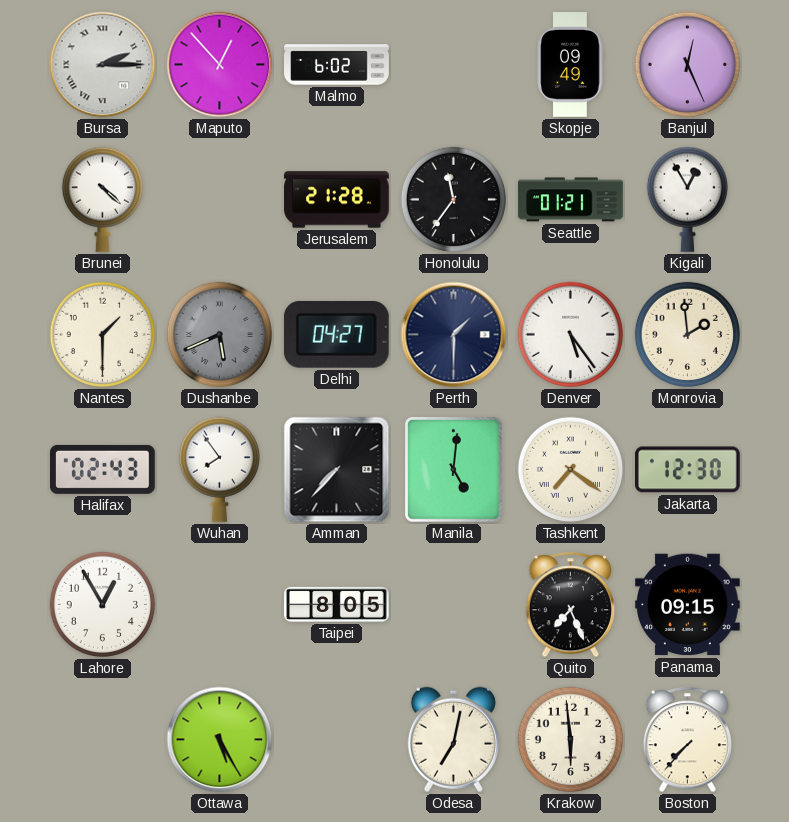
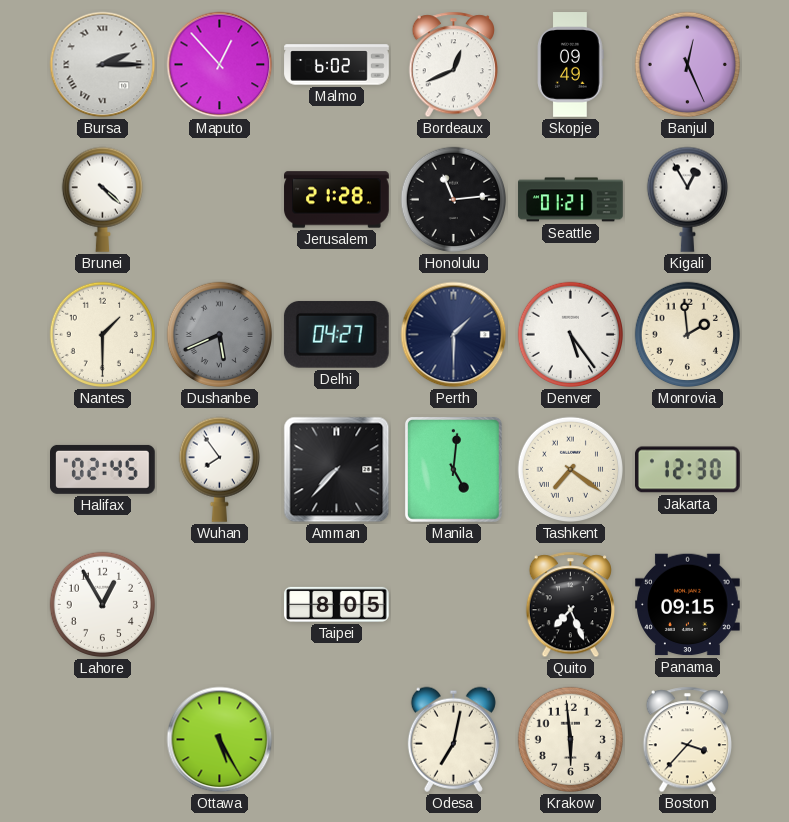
Bordeaux: none -> 12:41
Honolulu: 11:36 -> 11:14
Halifax: 02:43 -> 02:45
Boston: 7:37 -> 3:37
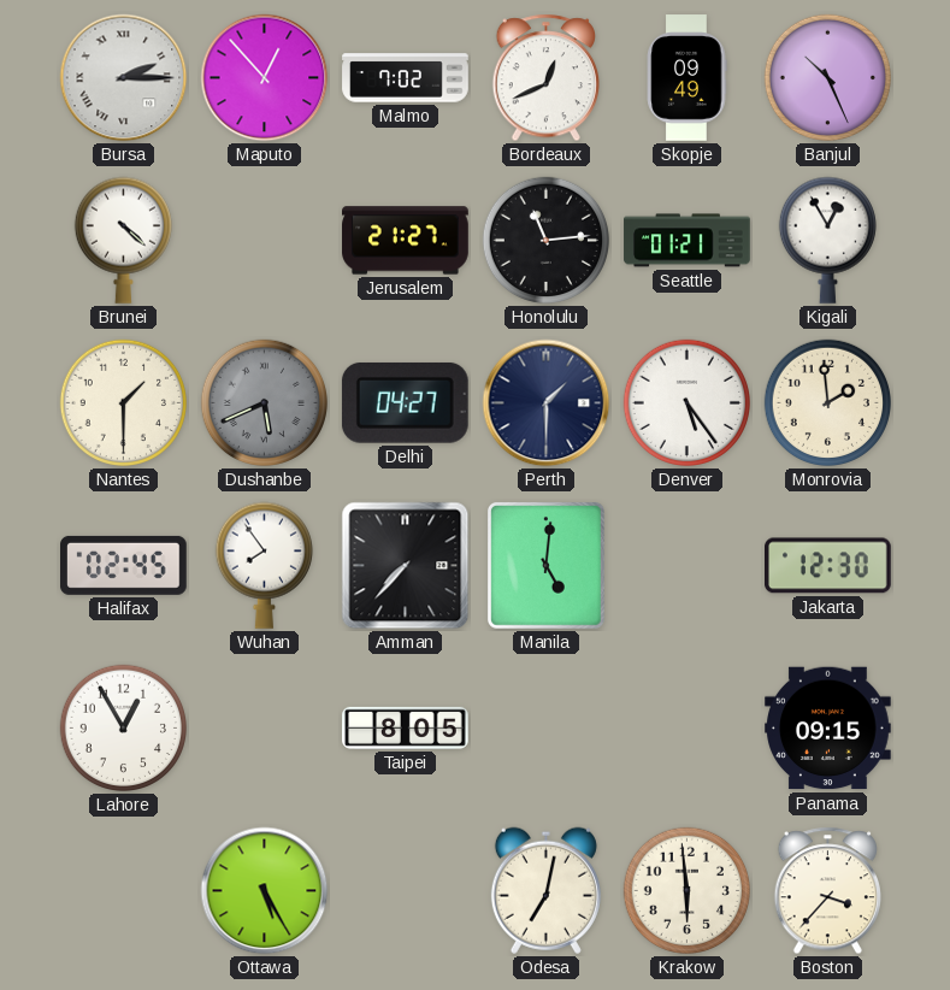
Malmo: 6:02 -> 7:02
Banjul: 12:26 -> 10:26
Jerusalem: 21:28 -> 21:27
Tashkent: 7:21 -> none
Quito: 7:26 -> none
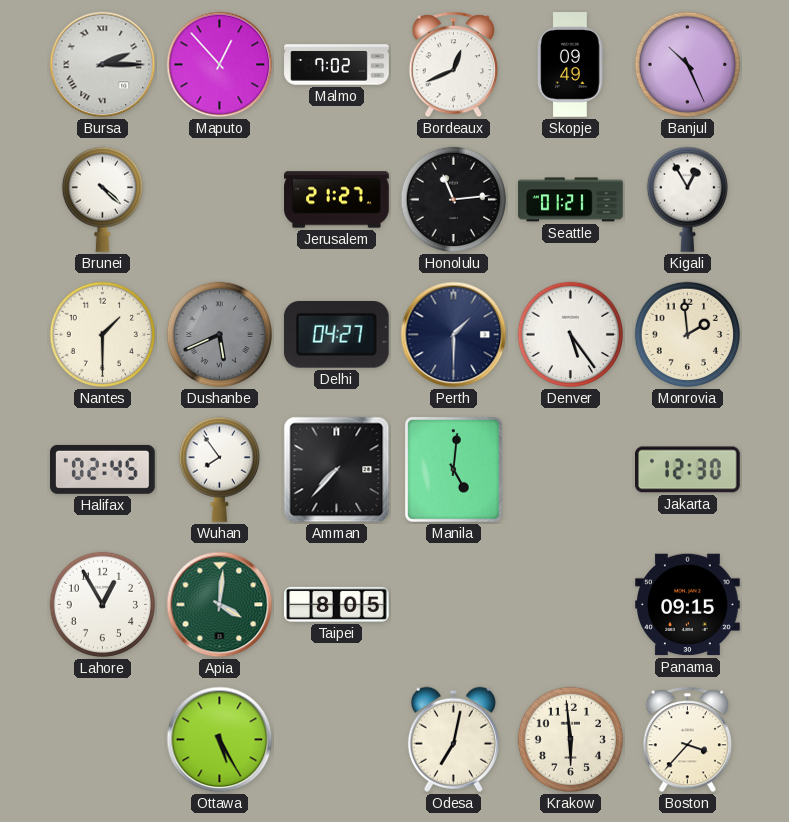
Apia: none -> 4:01
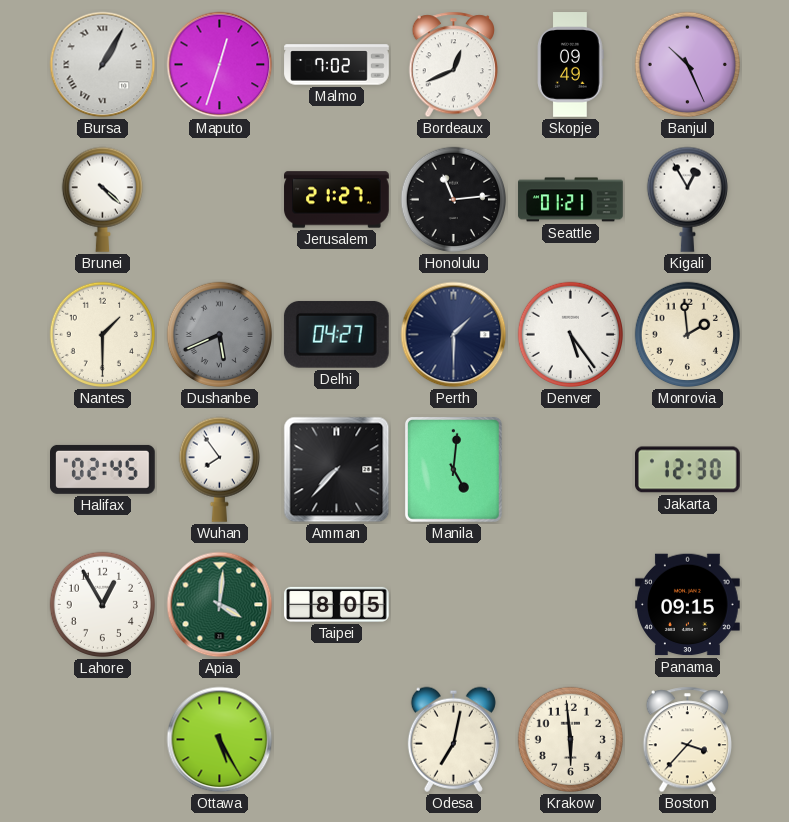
Bursa: 2:15 -> 1:05
Maputo: 12:53 -> 12:33
